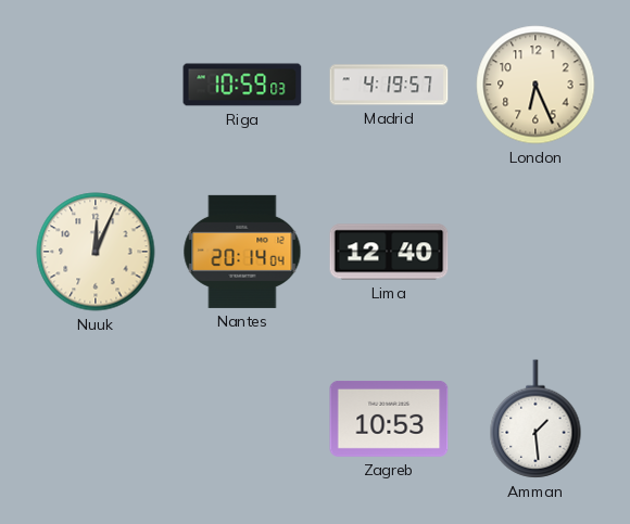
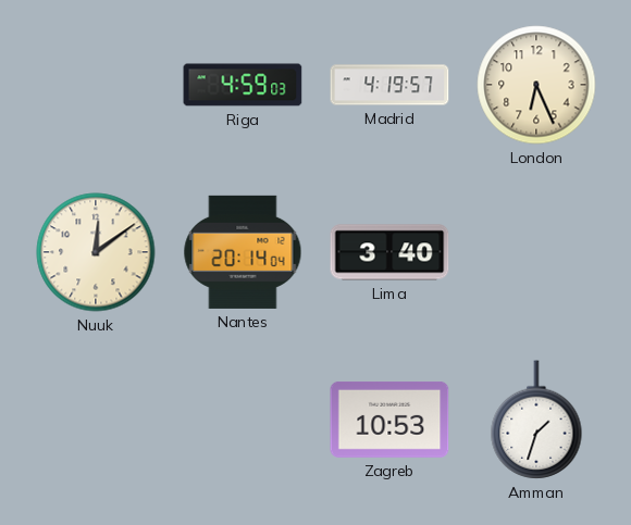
Riga: 10:59 -> 4:59
Nuuk: 12:04 -> 12:09
Lima: 12:40 -> 3:40
Amman: 1:29 -> 1:33
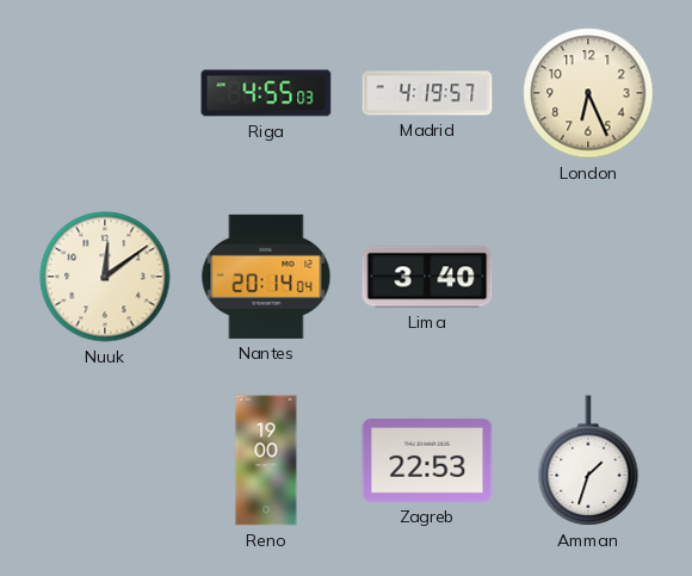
Riga: 4:59 -> 4:55
Reno: none -> 19:00
Zagreb: 10:53 -> 22:53
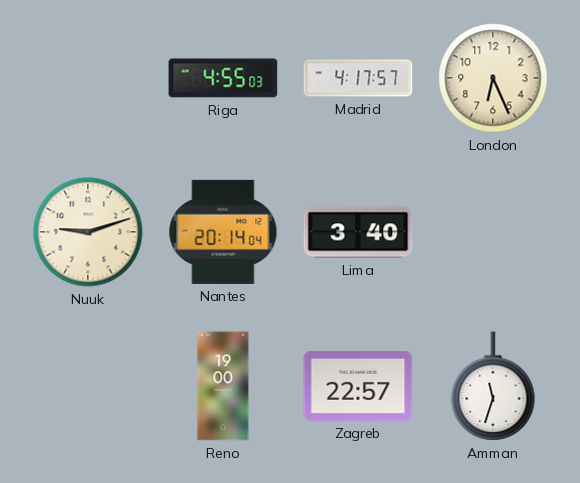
Madrid: 4:19 -> 4:17
Nuuk: 12:09 -> 9:12
Zagreb: 22:53 -> 22:57
Amman: 1:33 -> 11:33
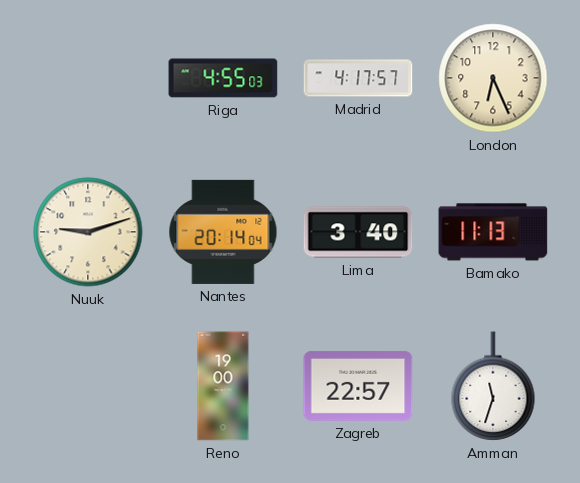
Bamako: none -> 11:13
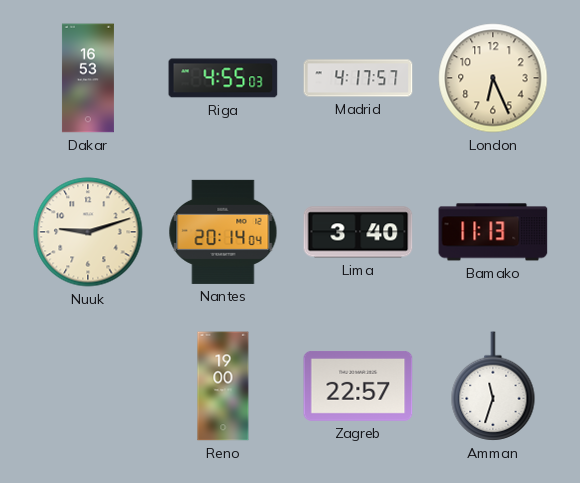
Dakar: none -> 16:53
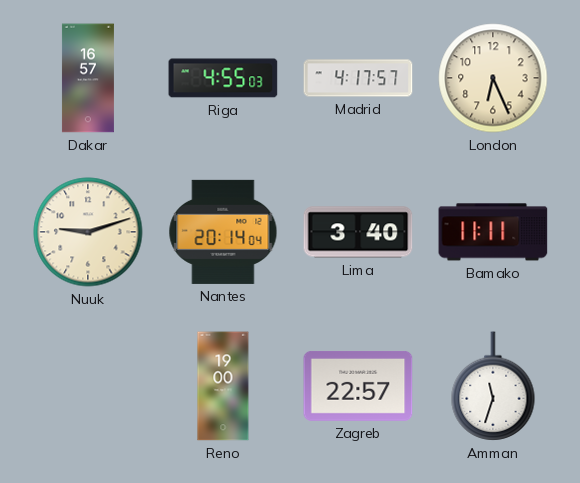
Dakar: 16:53 -> 16:57
Bamako: 11:13 -> 11:11
